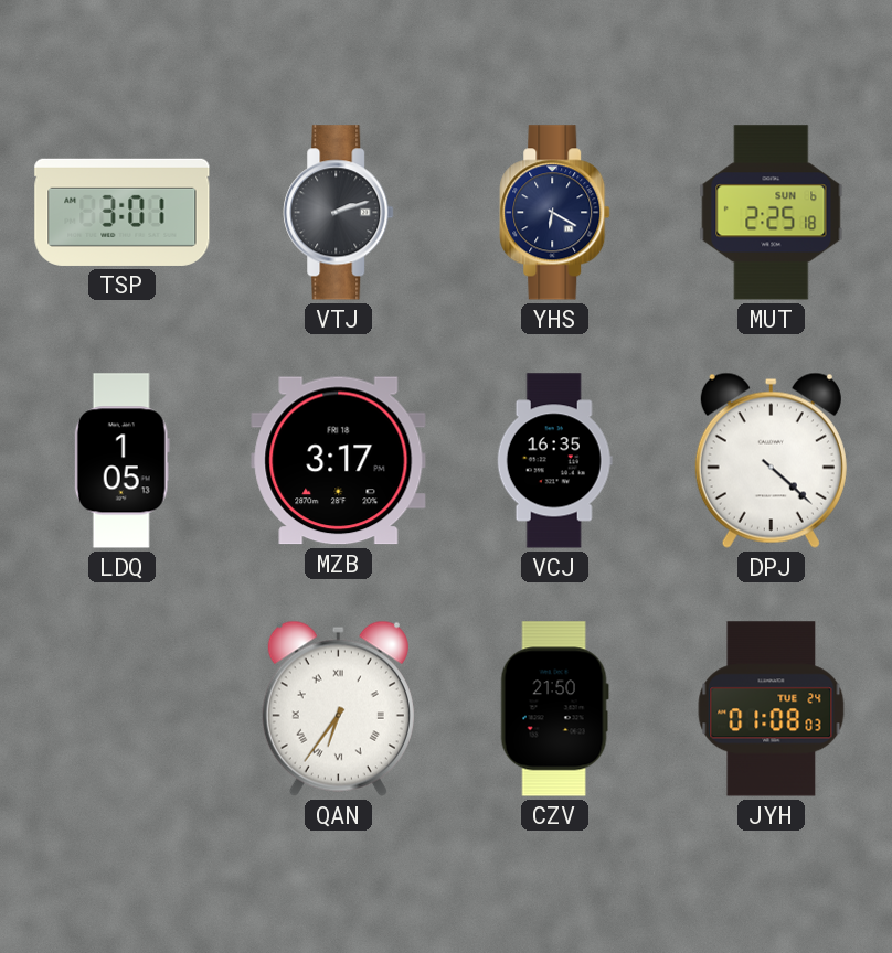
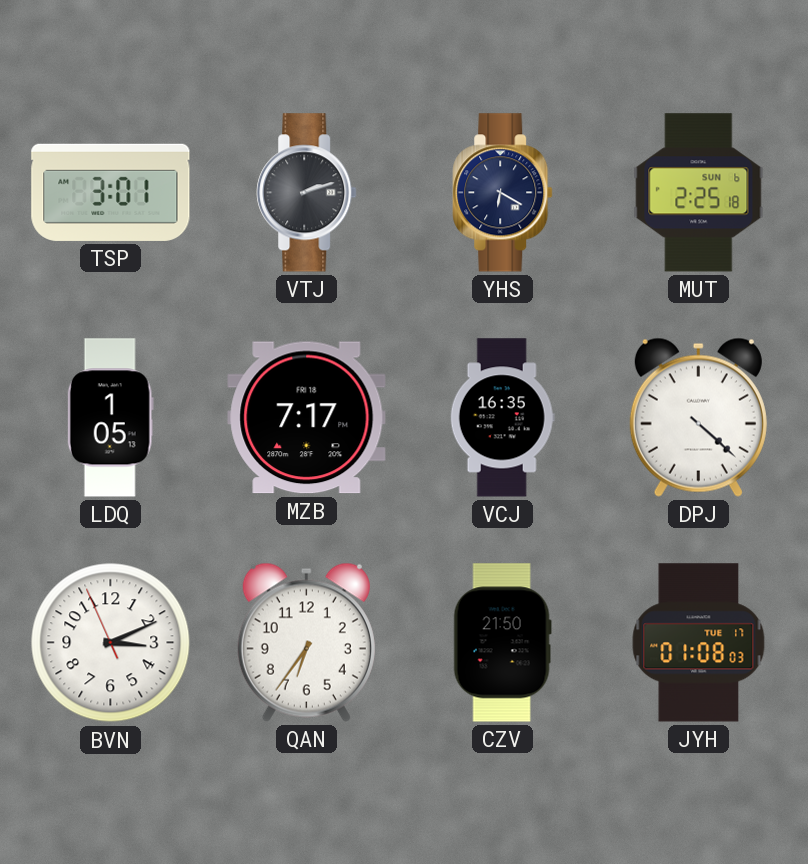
MZB: 3:17 -> 7:17
BVN: none -> 3:10
QAN numerals: Roman -> Arabic
JYH date: TUE 24 -> TUE 17
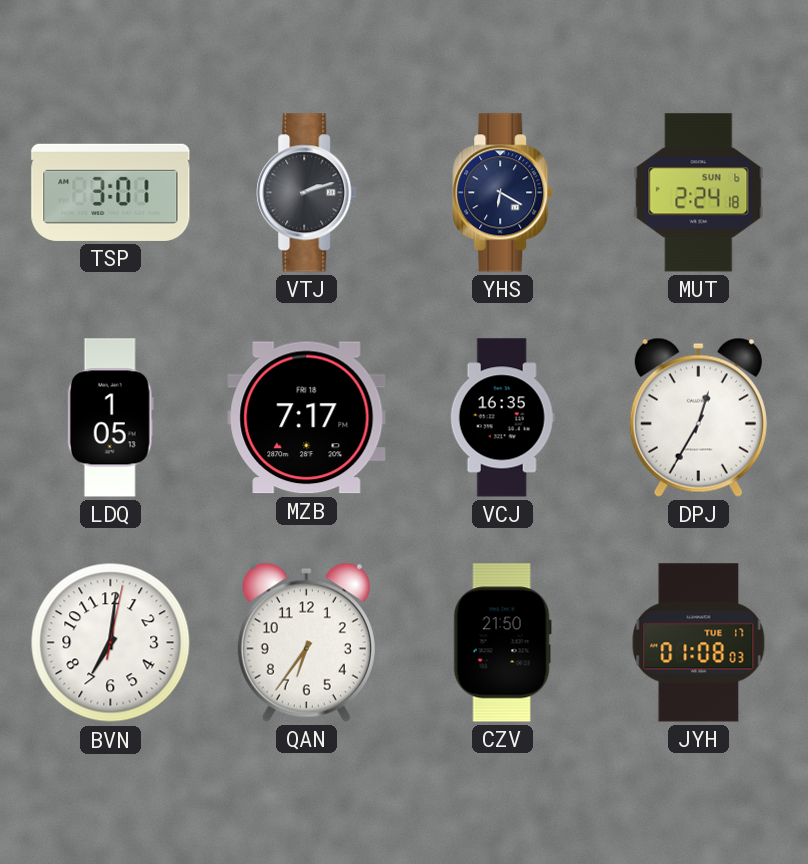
MUT: 2:25 -> 2:24
DPJ: 4:22 -> 12:35
BVN: 3:10 -> 7:01
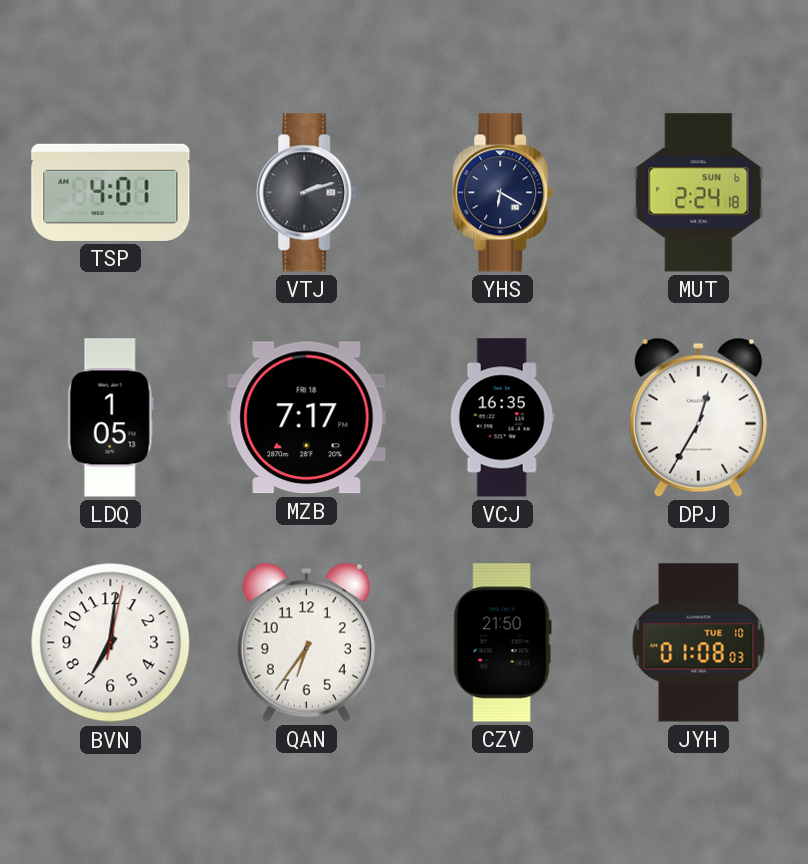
TSP: 3:01 -> 4:01
JYH date: TUE 17 -> TUE 10
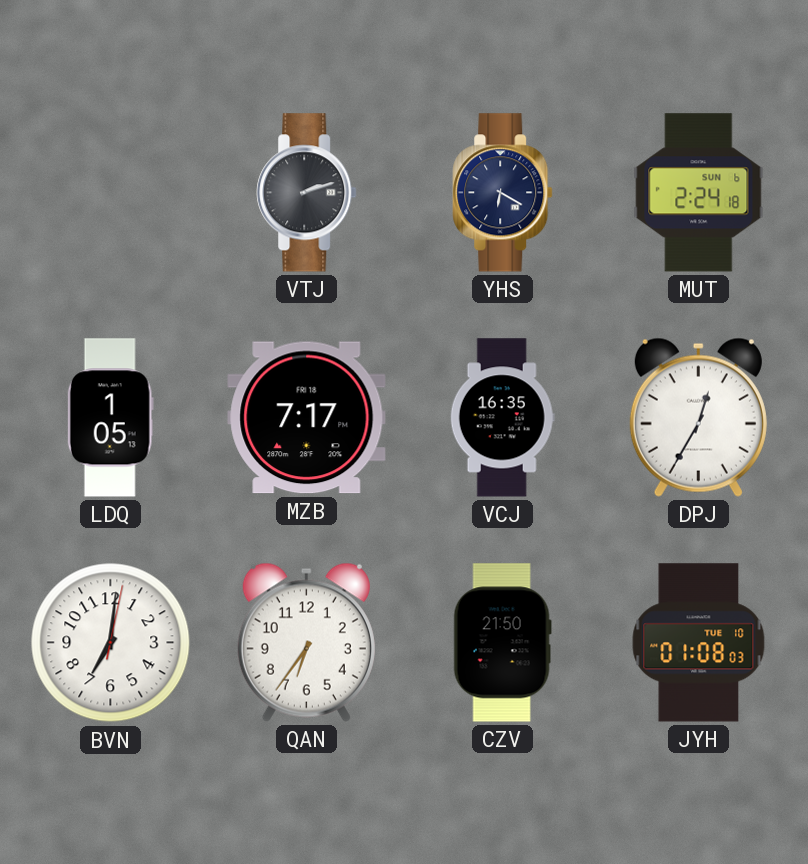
TSP: 4:01 -> none
